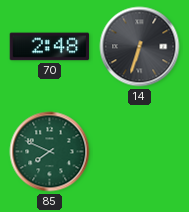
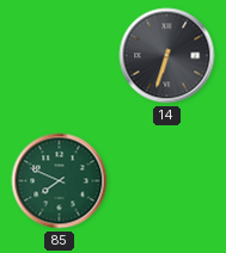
70: 2:48 -> none
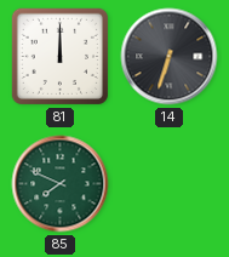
81: none -> 12:00
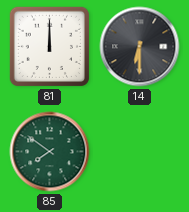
14: 6:33 -> 6:30
85: 7:49 -> 7:51
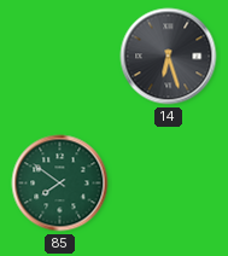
81: 12:00 -> none
14: 6:30 -> 6:27
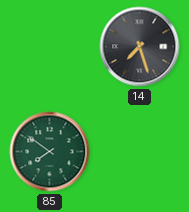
14: 6:27 -> 7:27
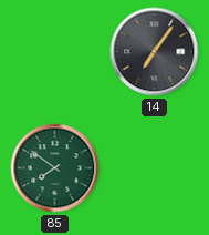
14: 7:27 -> 7:06
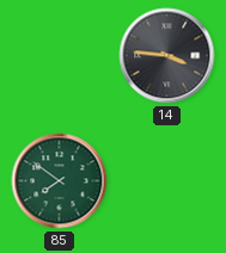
14: 7:06 -> 3:46
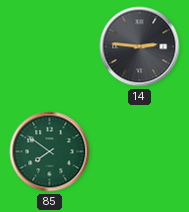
14: 3:46 -> 2:46
